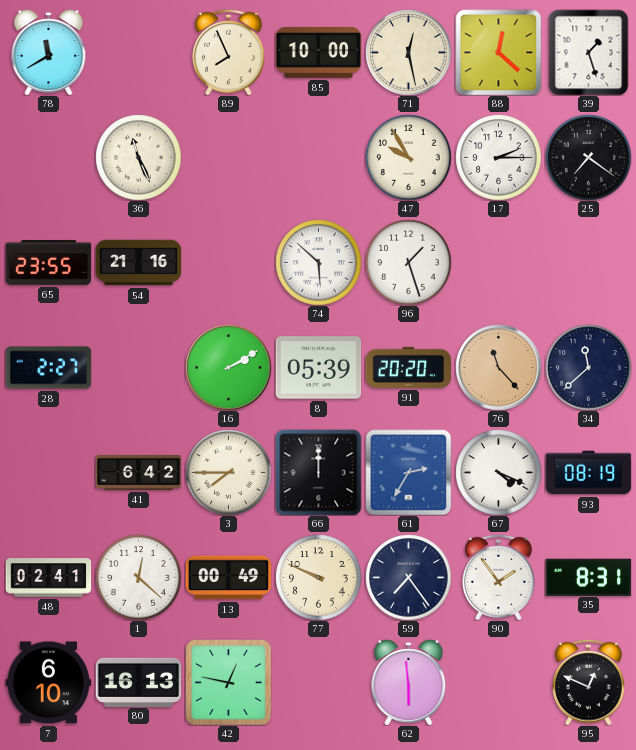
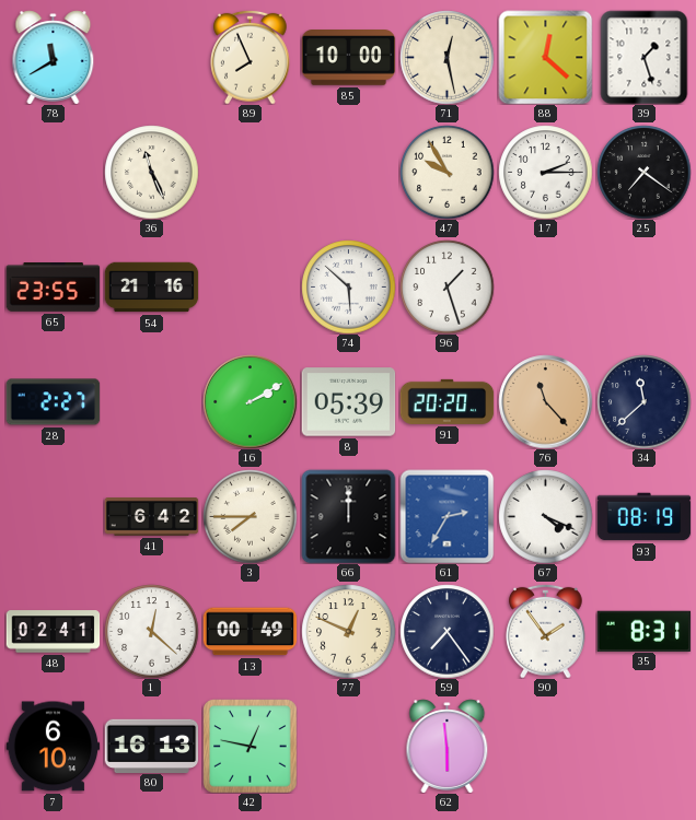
77: 9:49 -> 12:49
95: 12:49 -> none
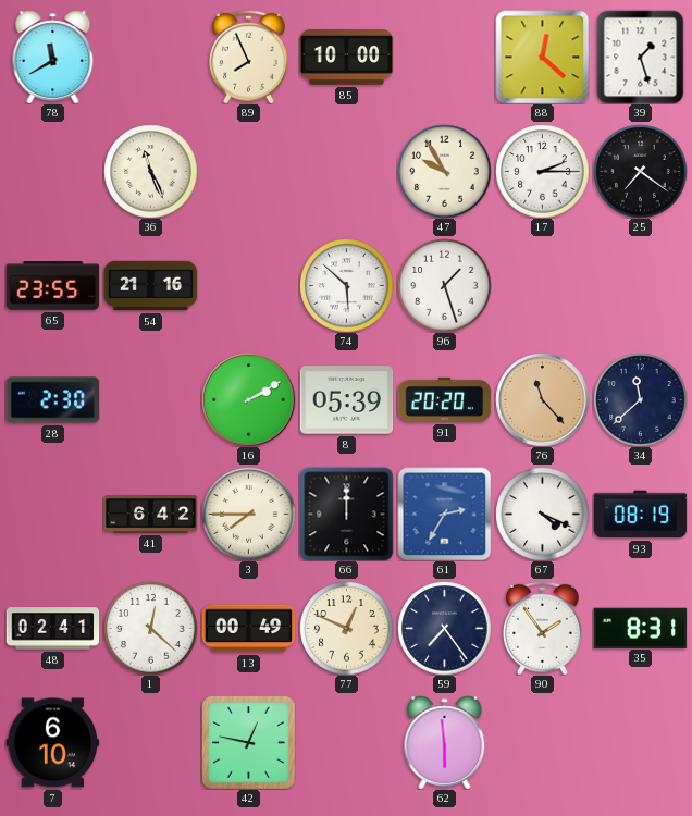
71: 12:28 -> none
28: 2:27 -> 2:30
80: 16:13 -> none
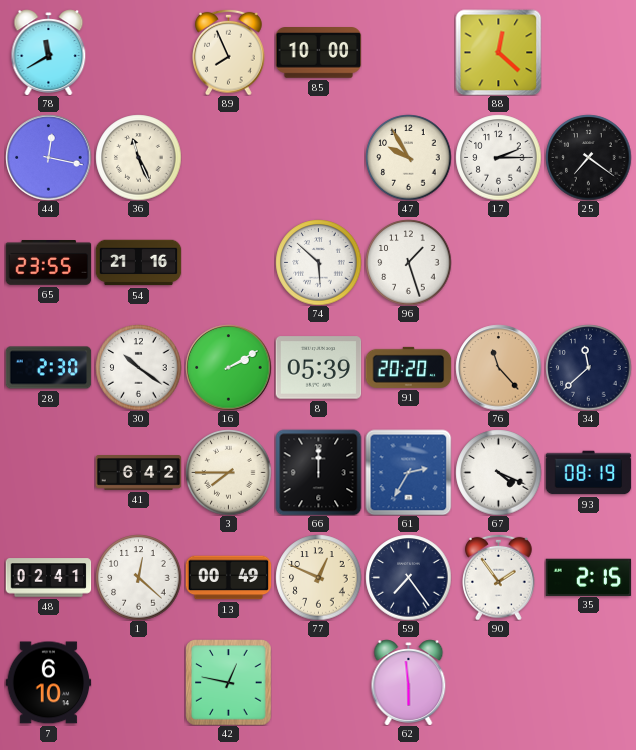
39: 1:27 -> none
44: none -> 12:17
30: none -> 10:21
35: 8:31 -> 2:15
